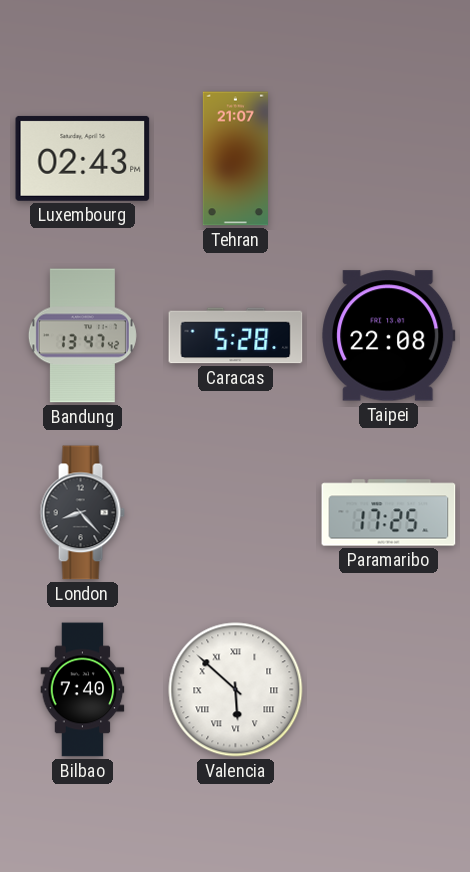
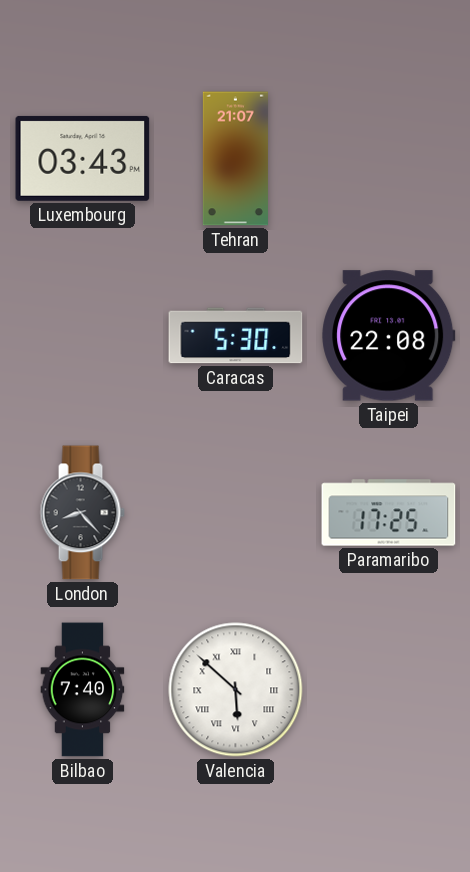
Luxembourg: 02:43 -> 03:43
Bandung: 13:47 -> none
Caracas: 5:28 -> 5:30
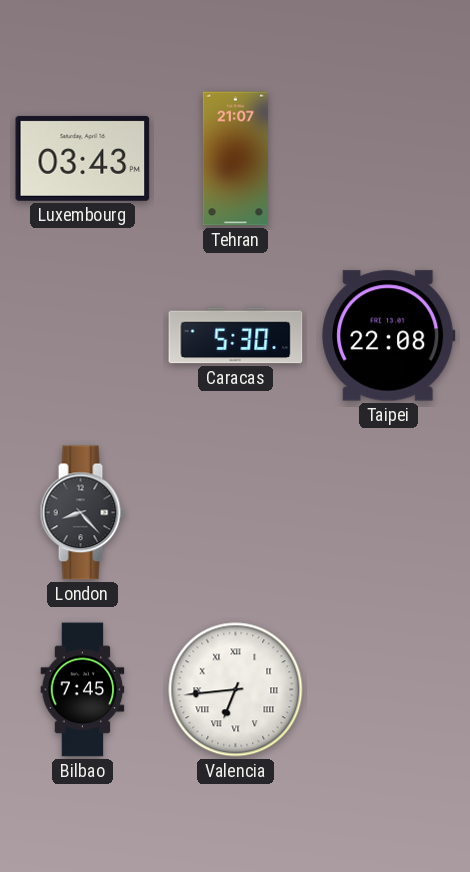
Paramaribo: 17:25 -> none
Bilbao: 7:40 -> 7:45
Valencia: 5:52 -> 6:44
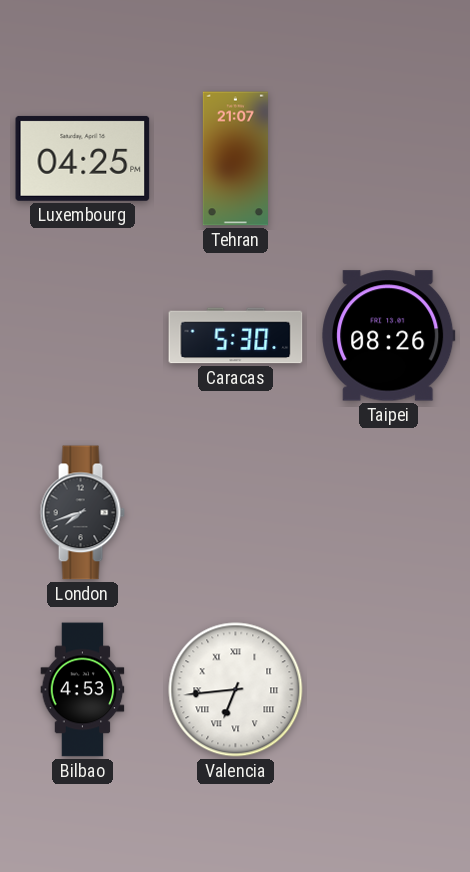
Luxembourg: 03:43 -> 04:25
Taipei: 22:08 -> 08:26
London: 8:23 -> 7:42
Bilbao: 7:45 -> 4:53
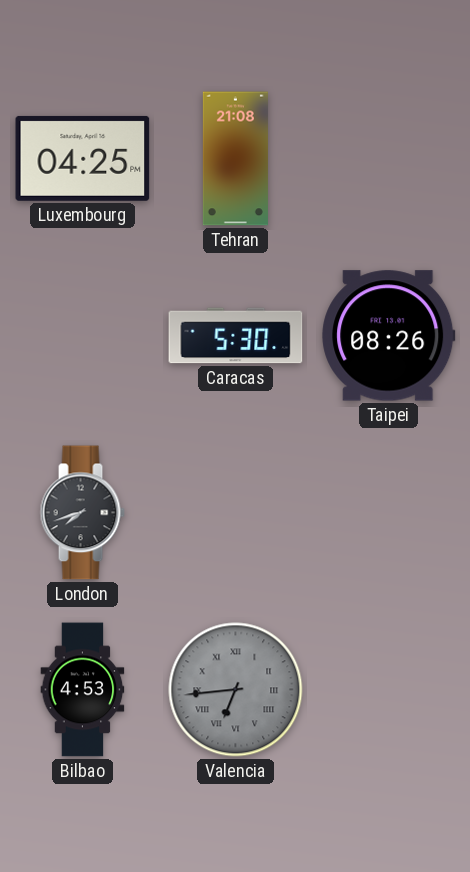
Tehran: 21:07 -> 21:08
Valencia dial: white -> grey
